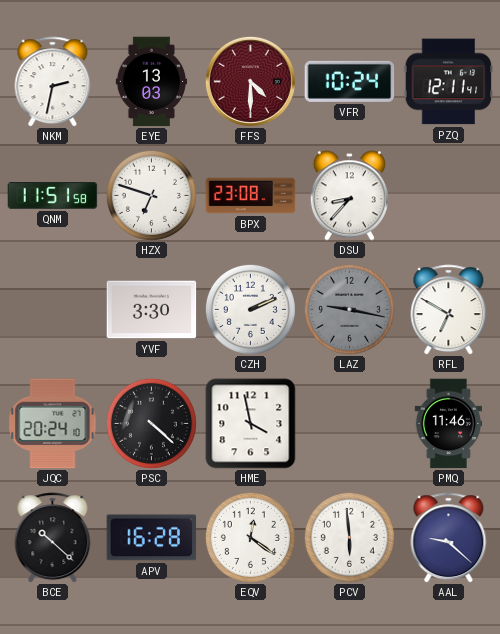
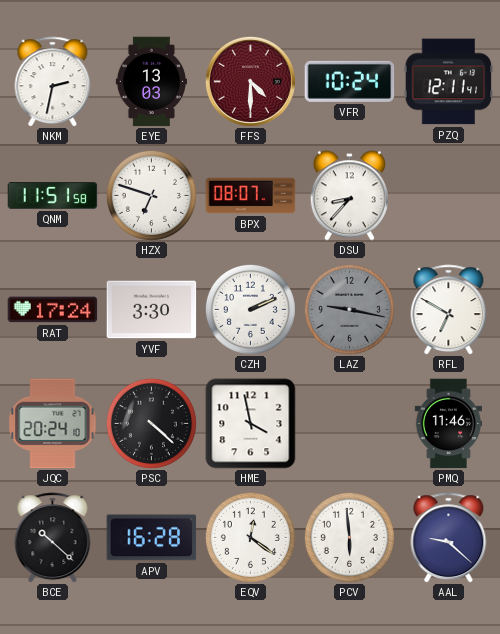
BPX: 23:08 -> 08:07
RAT: none -> 17:24
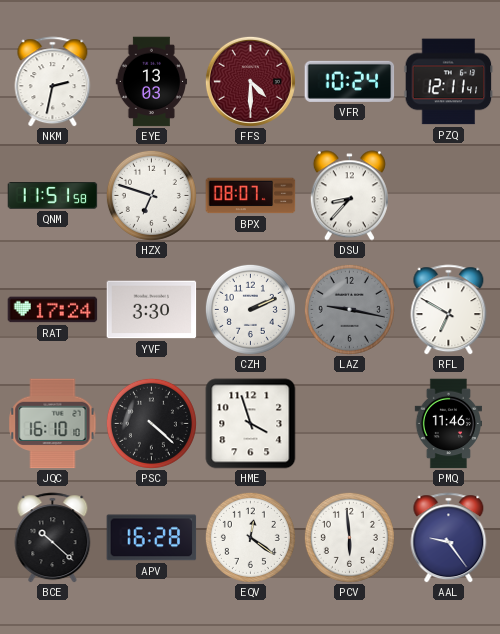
JQC: 20:24 -> 16:10
HME: 3:58 -> 3:57
AAL: 9:22 -> 9:24
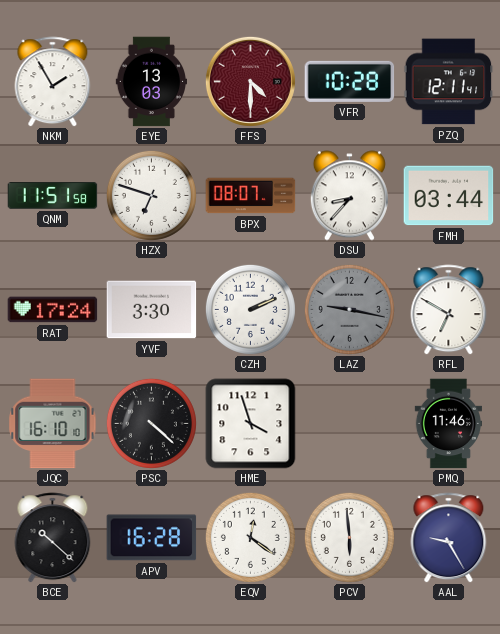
NKM: 2:32 -> 1:55
VFR: 10:24 -> 10:28
FMH: none -> 03:44
AAL: 9:24 -> 9:25
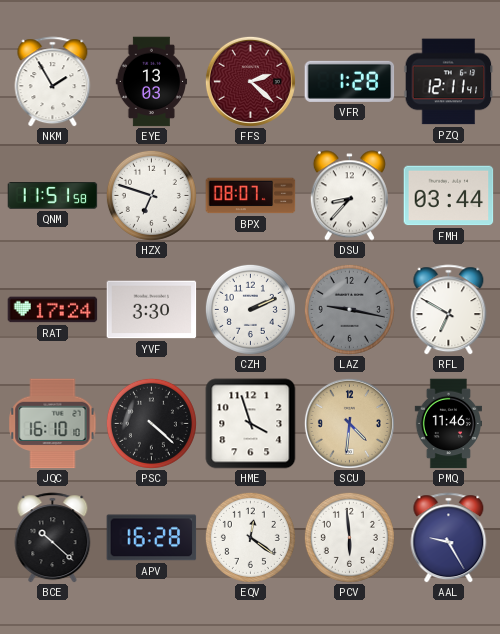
FFS: 4:30 -> 2:22
VFR: 10:28 -> 1:28
SCU: none -> 4:31
